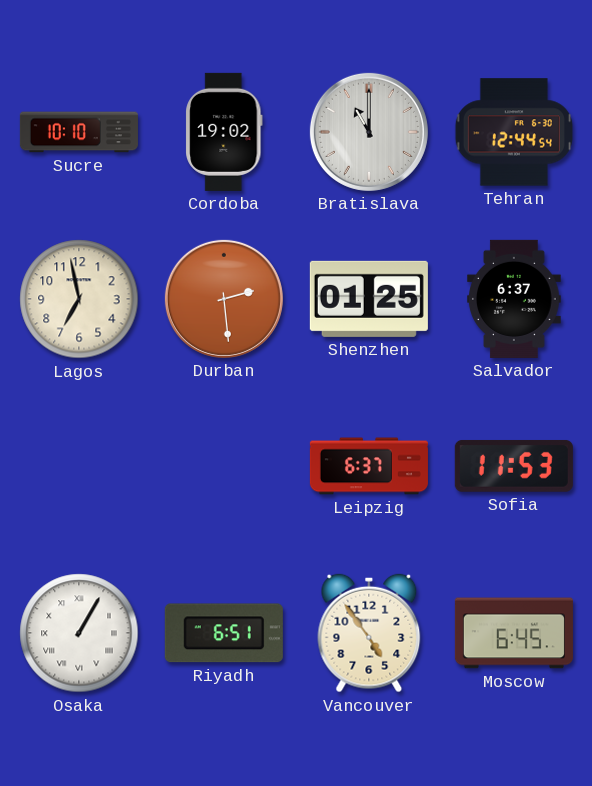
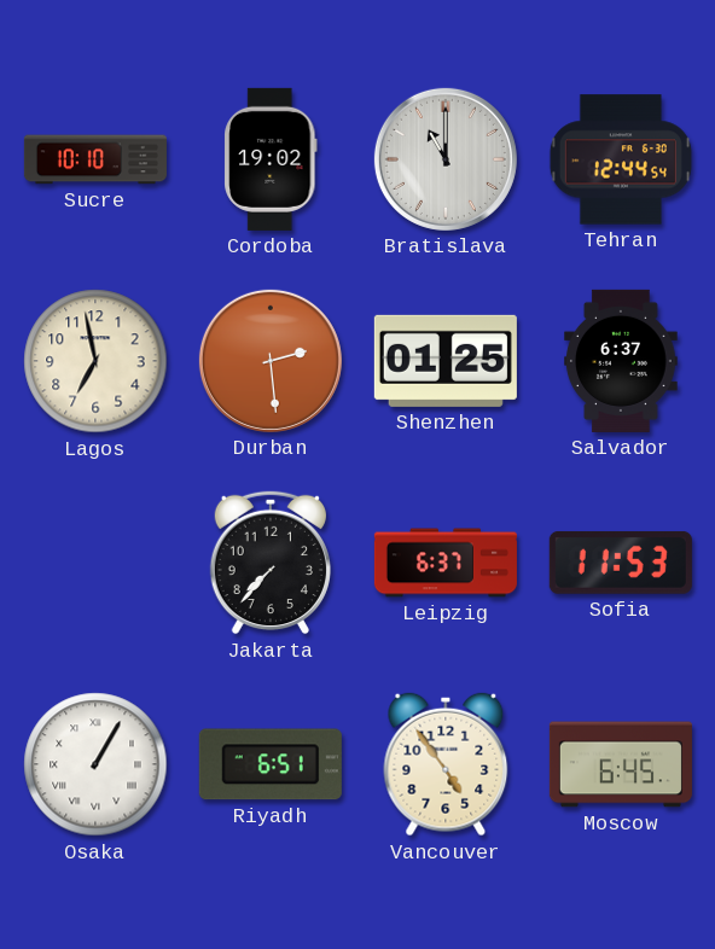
Jakarta: none -> 7:37
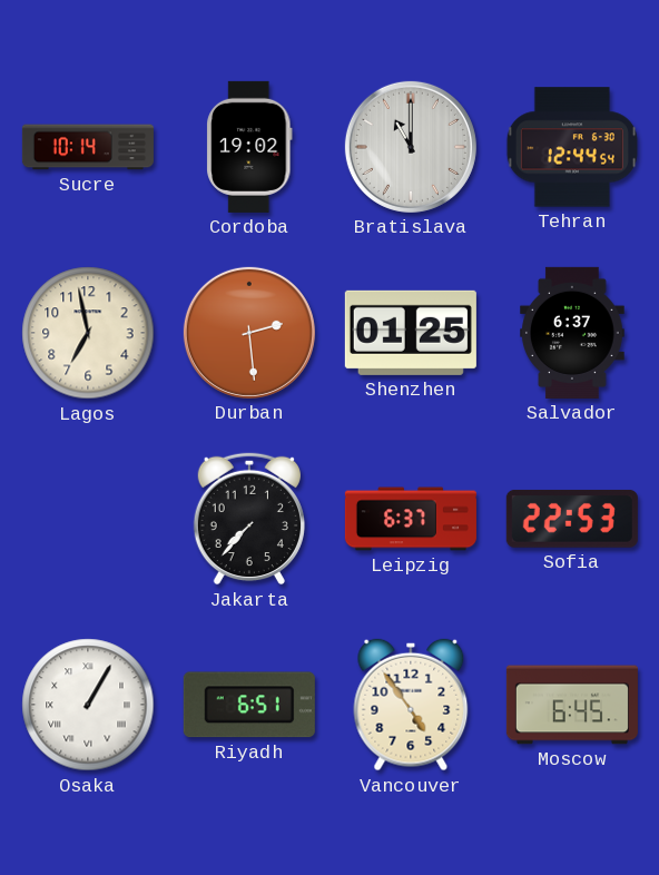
Sucre: 10:10 -> 10:14
Sofia: 11:53 -> 22:53
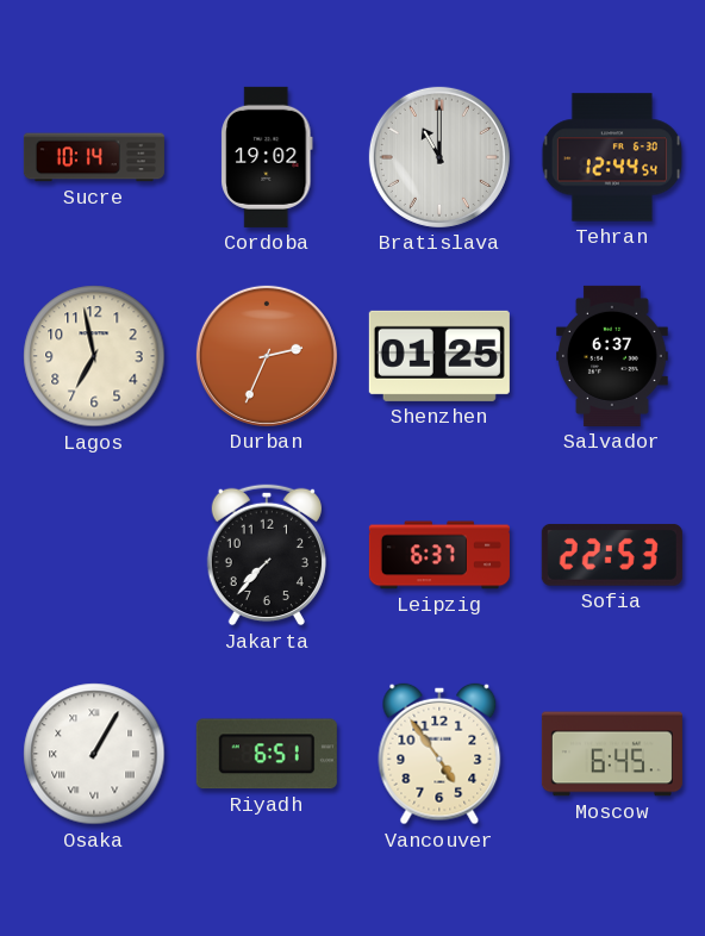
Durban: 2:29 -> 2:34
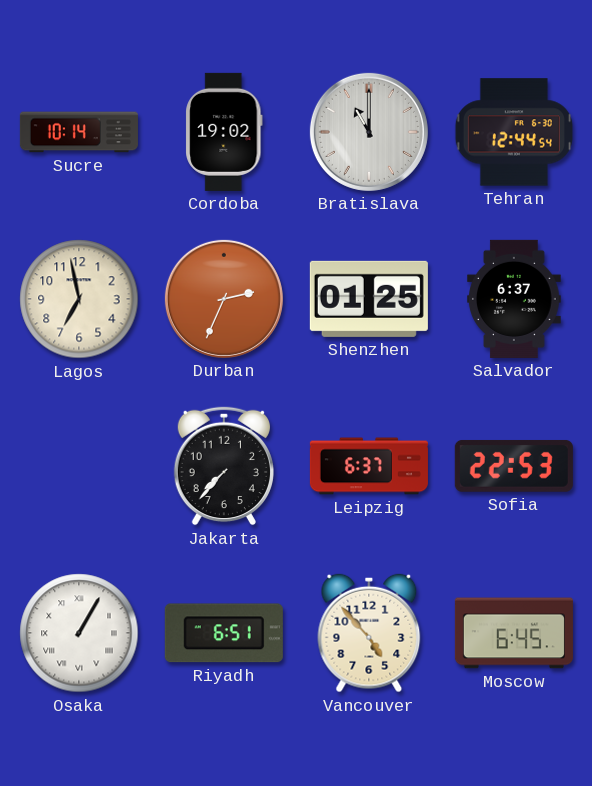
Vancouver: 4:54 -> 4:53
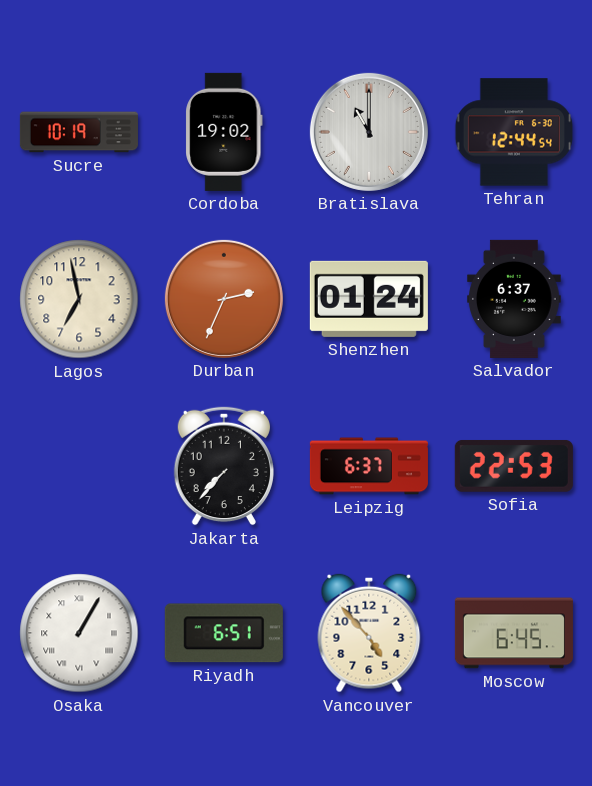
Sucre: 10:14 -> 10:19
Shenzhen: 01:25 -> 01:24
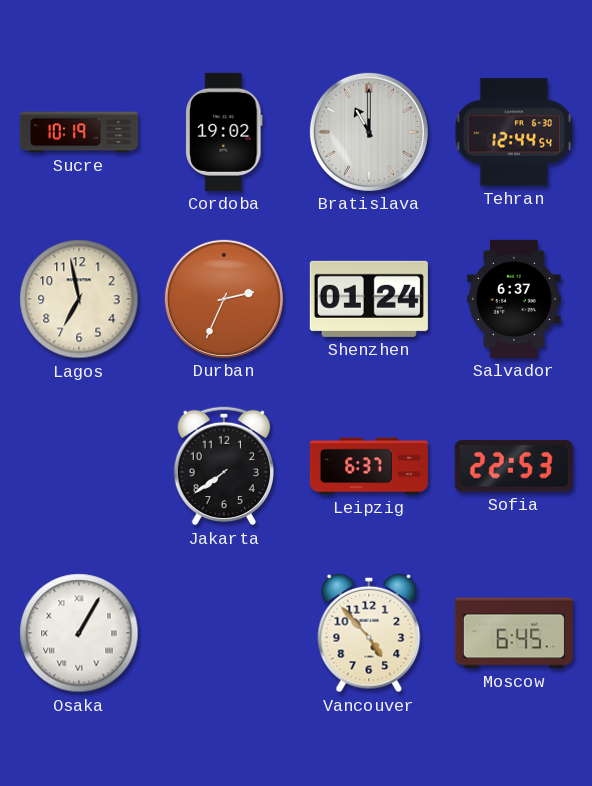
Jakarta: 7:37 -> 7:39
Riyadh: 6:51 -> none
